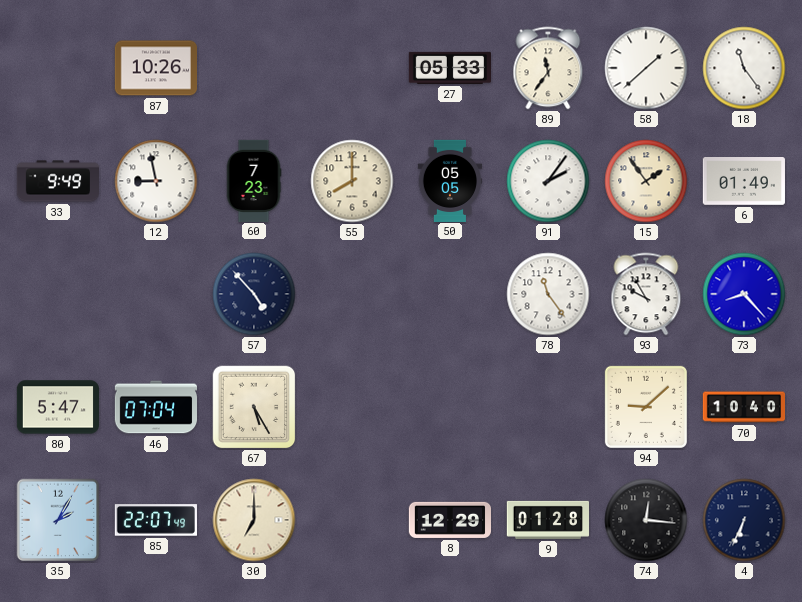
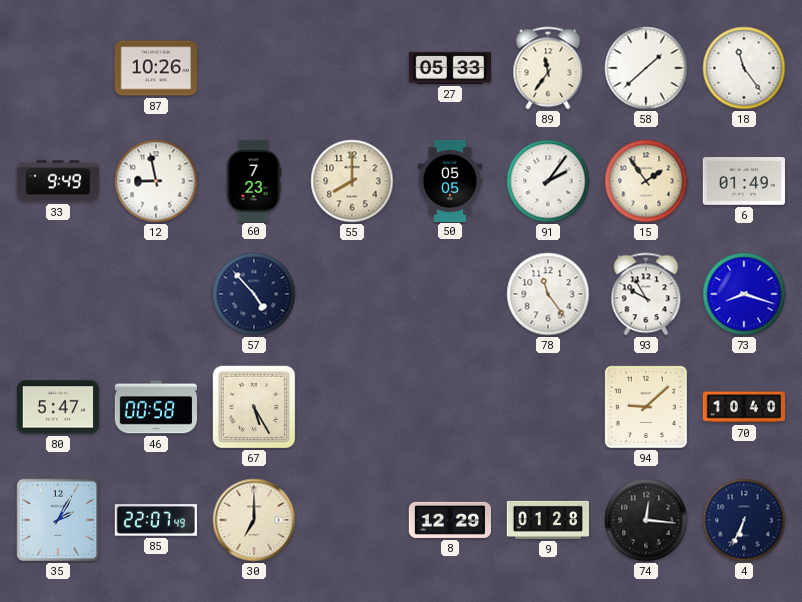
73: 8:23 -> 8:18
46: 07:04 -> 00:58
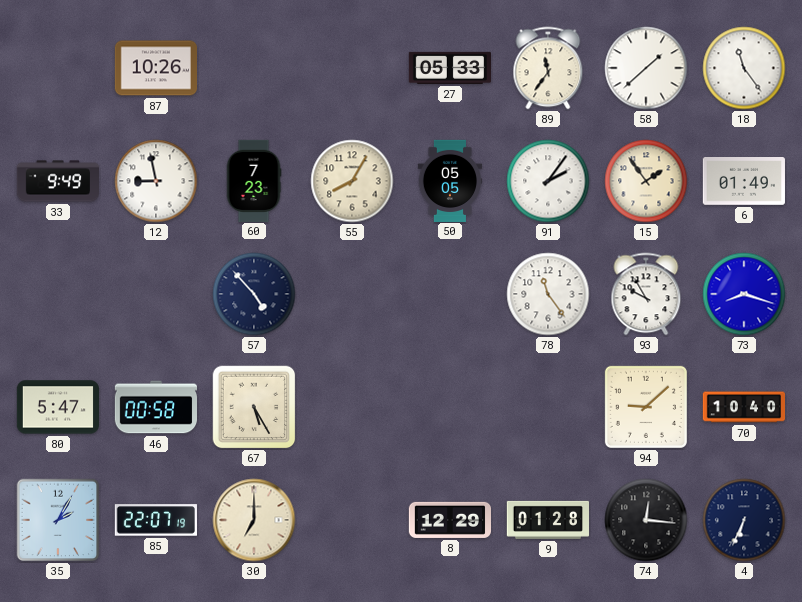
55: 8:00 -> 8:05
85: 22:07:49 -> 22:07:19
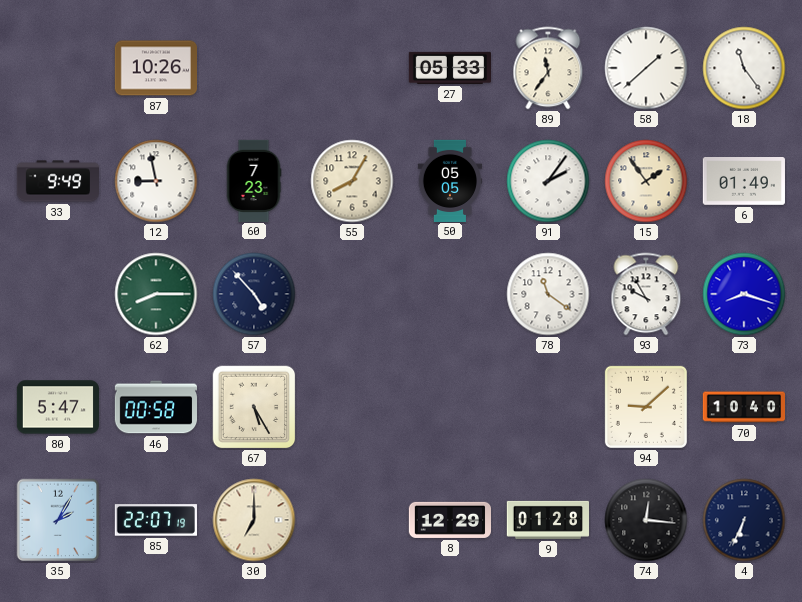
62: none -> 8:15
78: 11:24 -> 11:21
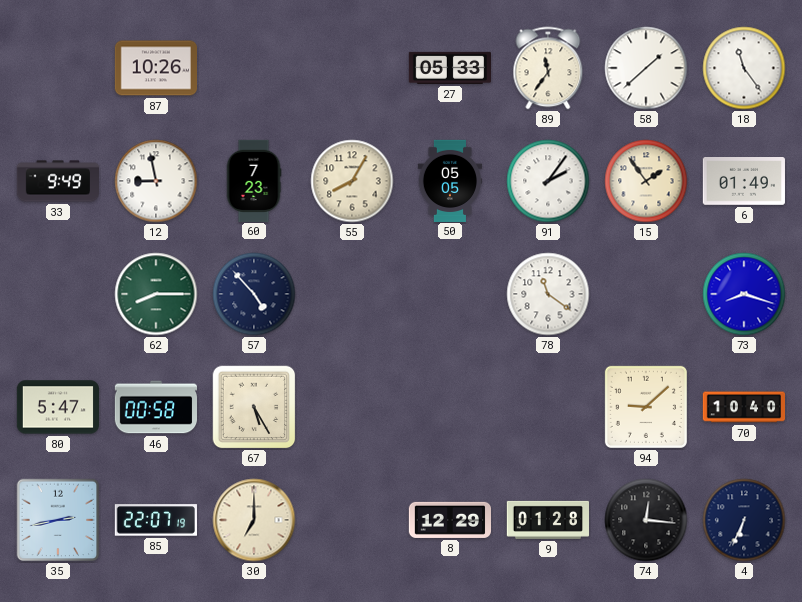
93: 9:55 -> none
35: 2:05 -> 2:43
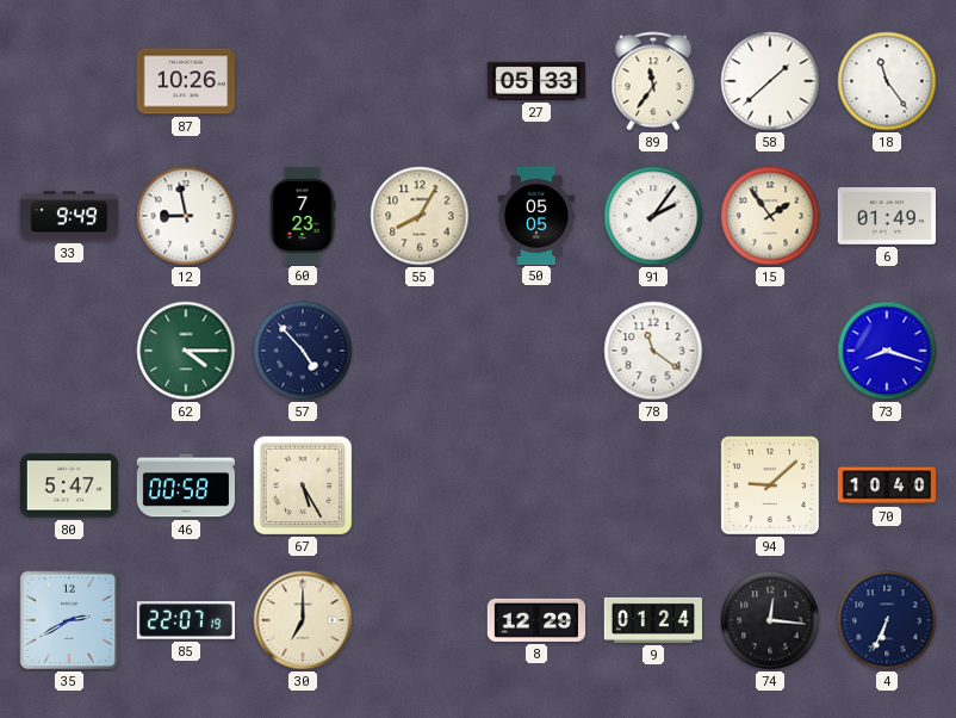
62: 8:15 -> 4:15
35: 2:43 -> 2:40
9: 01:28 -> 01:24
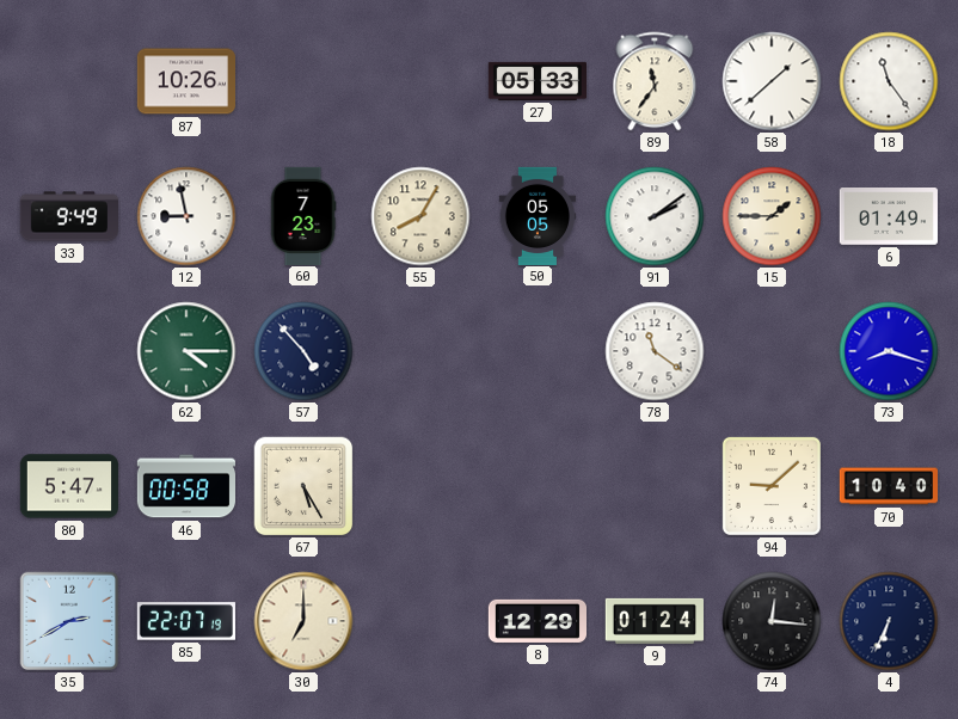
91: 2:06 -> 2:09
15: 1:54 -> 1:45
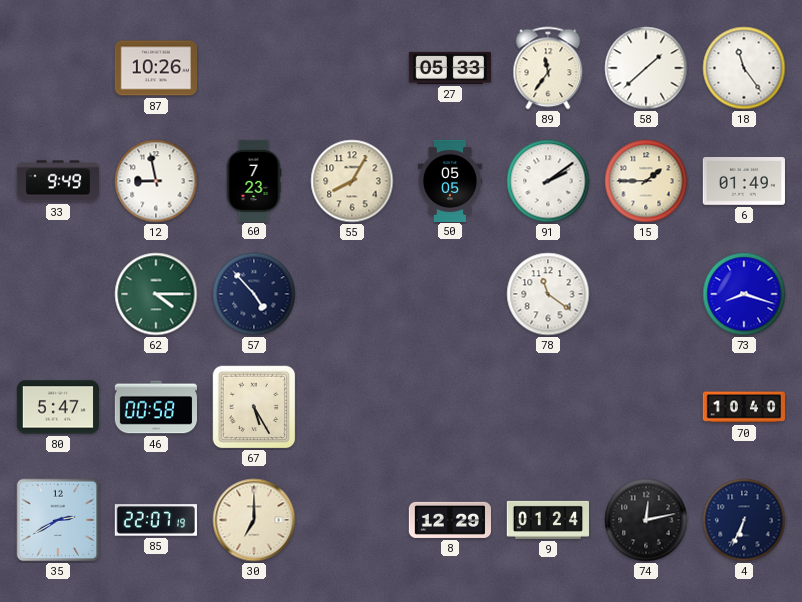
94: 9:08 -> none
74: 12:16 -> 12:13
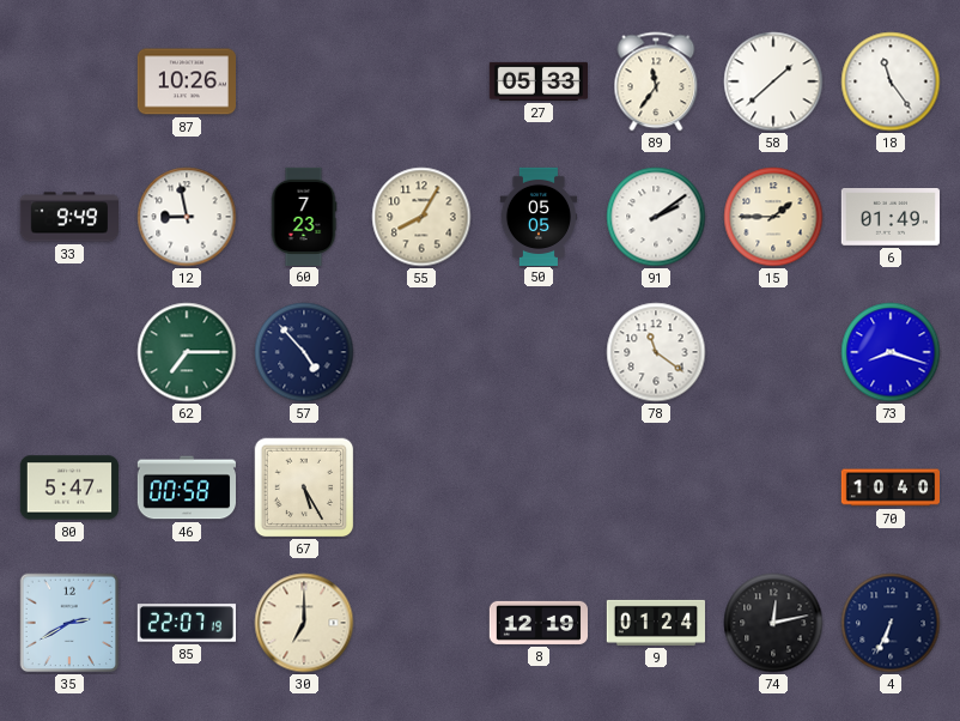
62: 4:15 -> 7:15
8: 12:29 -> 12:19
